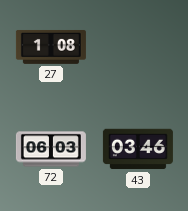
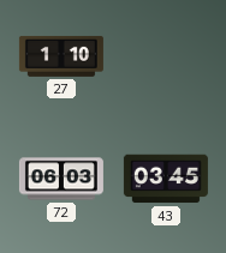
27: 1:08 -> 1:10
43: 03:46 -> 03:45
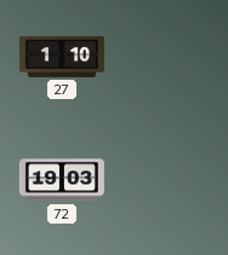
72: 06:03 -> 19:03
43: 03:45 -> none
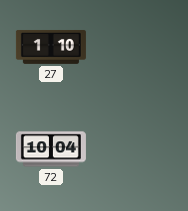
72: 19:03 -> 10:04
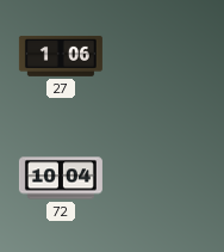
27: 1:10 -> 1:06
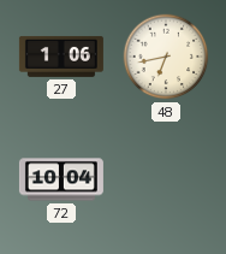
48: none -> 6:43
